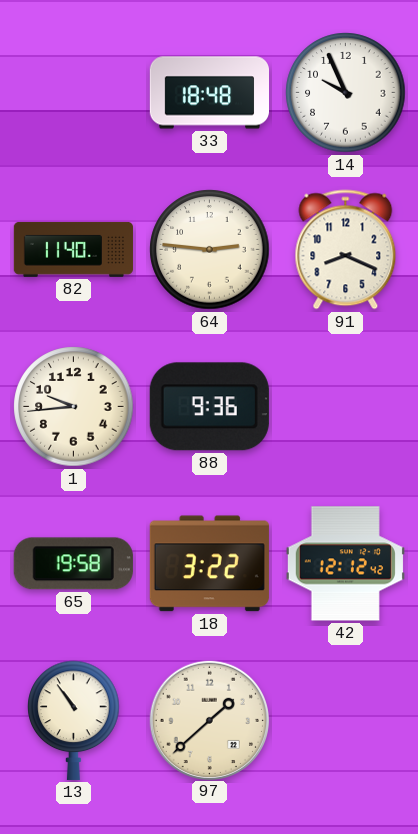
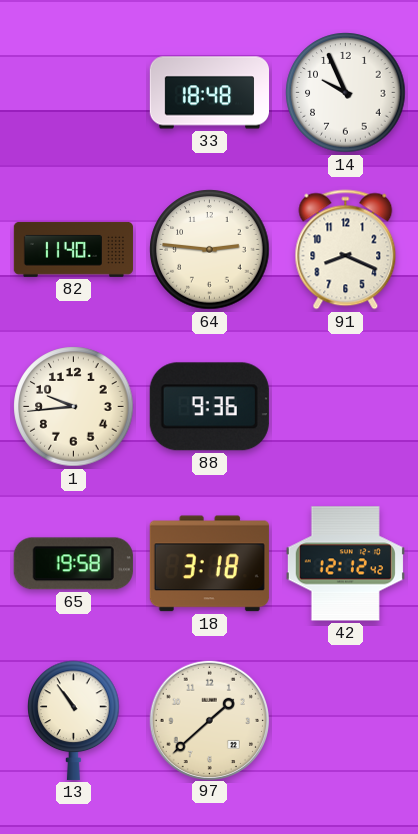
18: 3:22 -> 3:18
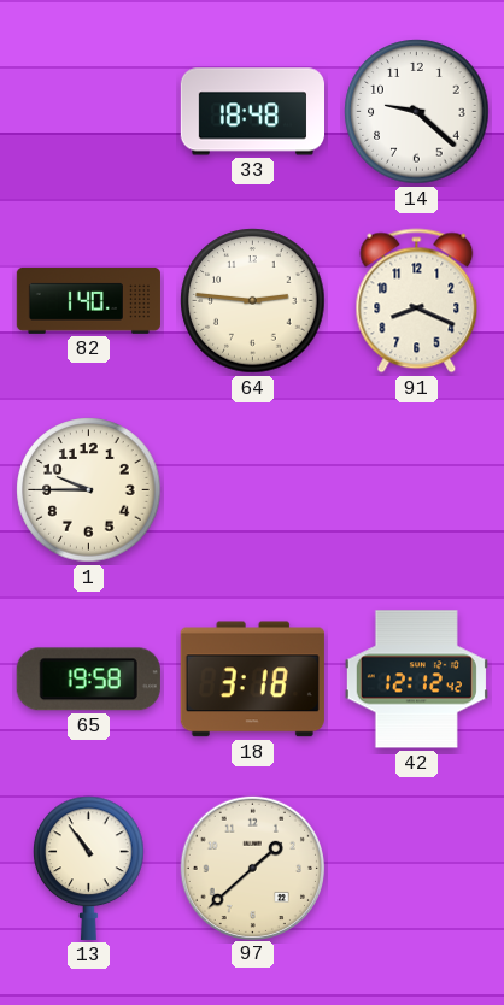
14: 9:56 -> 9:22
82: 11:40 -> 1:40
1: 9:44 -> 9:45
88: 9:36 -> none
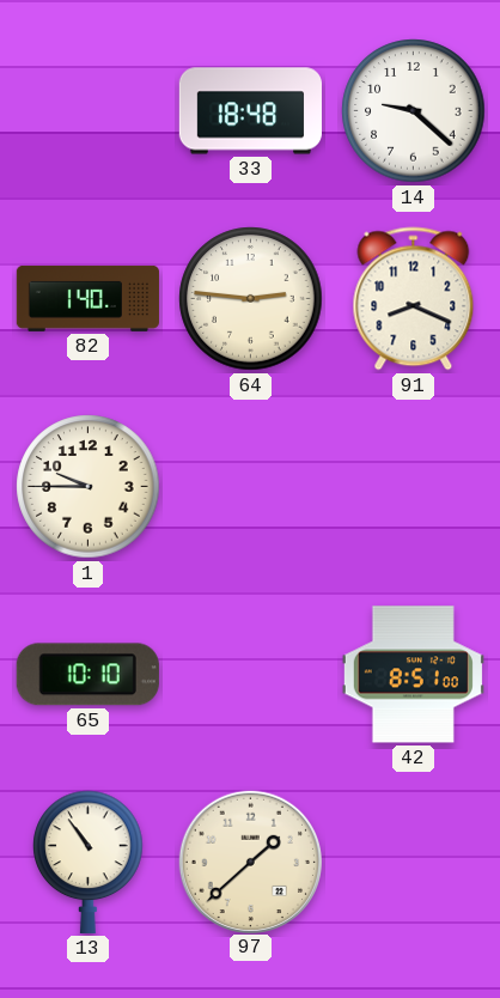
65: 19:58 -> 10:10
18: 3:18 -> none
42: 12:12 -> 8:51
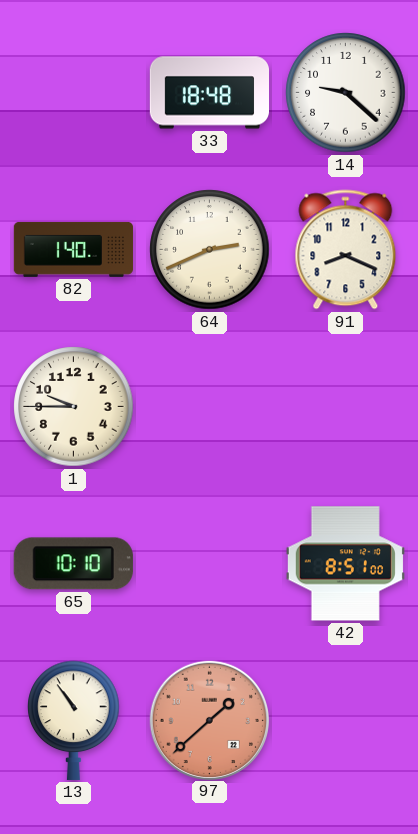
64: 2:46 -> 2:41
97 dial: cream -> salmon
